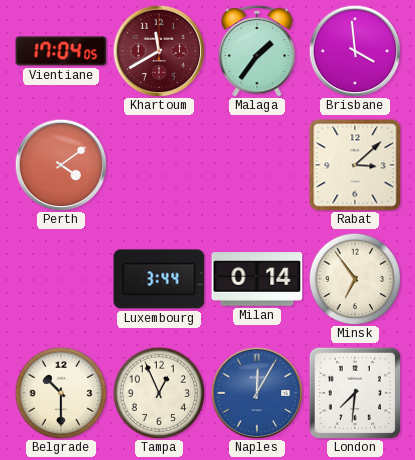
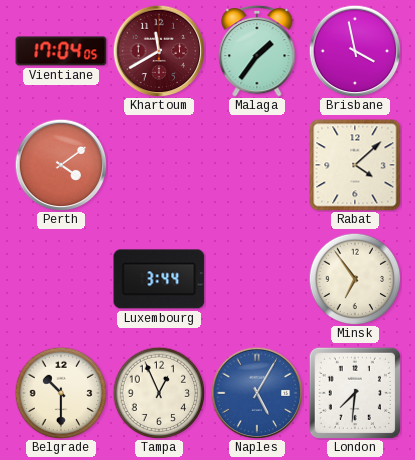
Brisbane: 3:59 -> 3:58
Rabat: 3:08 -> 4:08
Milan: 0:14 -> none
Naples: 12:05 -> 5:05
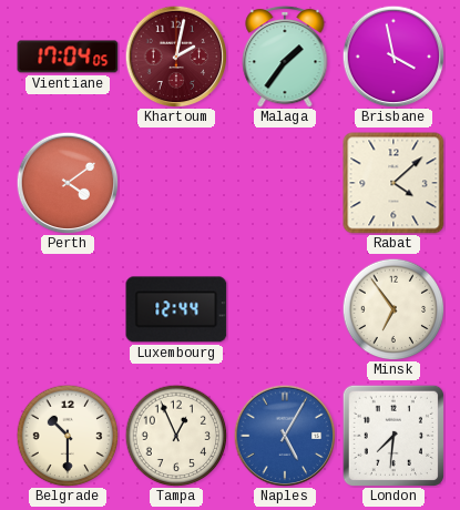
Khartoum: 11:40 -> 2:02
Luxembourg: 3:44 -> 12:44
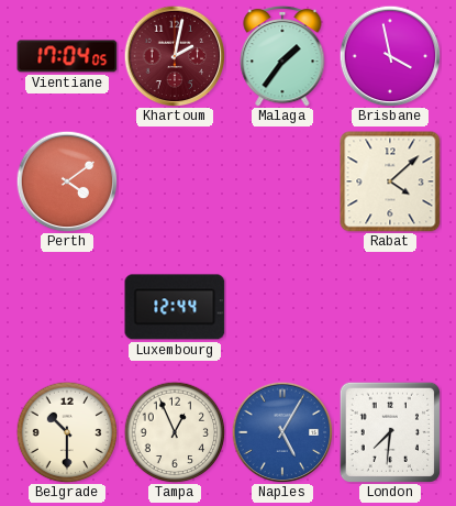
Minsk: 6:54 -> none
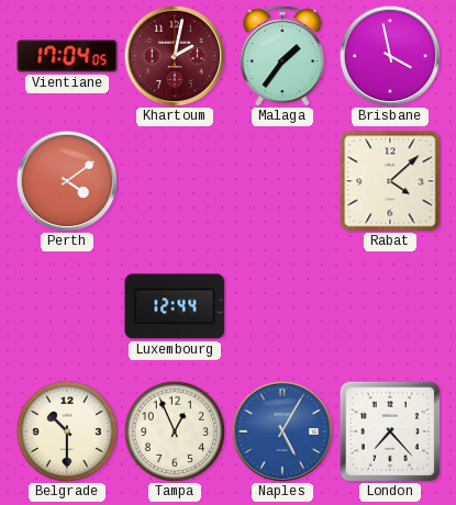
London: 7:31 -> 7:23
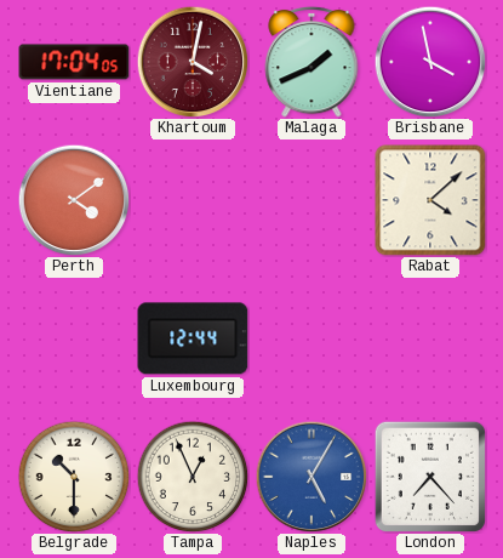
Khartoum: 2:02 -> 4:02
Malaga: 1:36 -> 1:41
